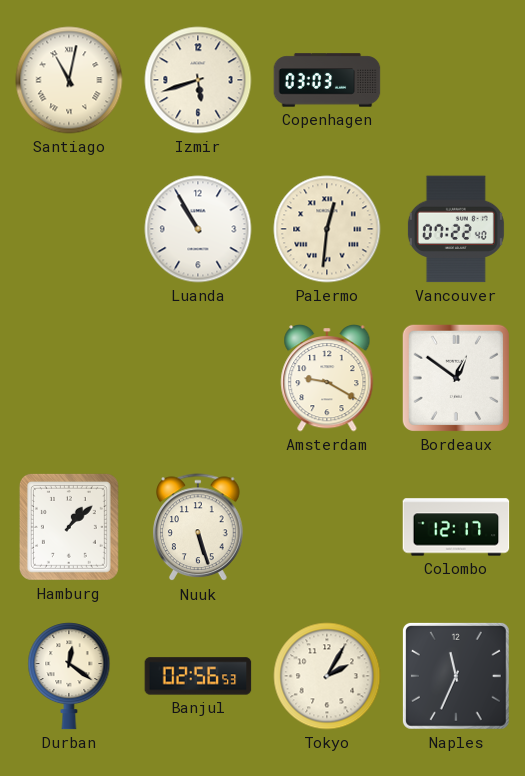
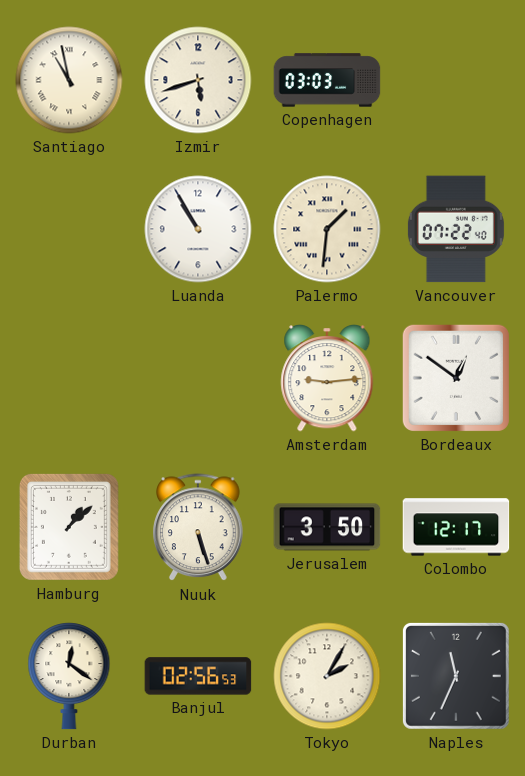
Santiago: 11:02 -> 10:58
Palermo: 12:31 -> 1:31
Amsterdam: 9:20 -> 9:14
Jerusalem: none -> 3:50
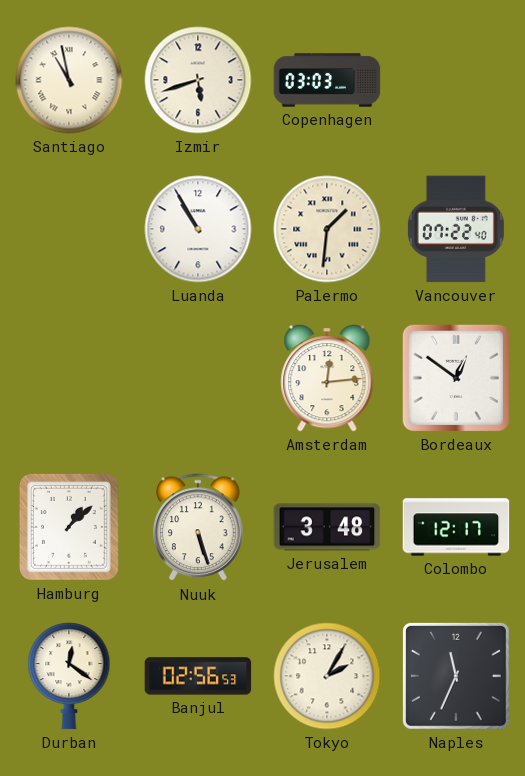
Amsterdam: 9:14 -> 12:14
Jerusalem: 3:50 -> 3:48
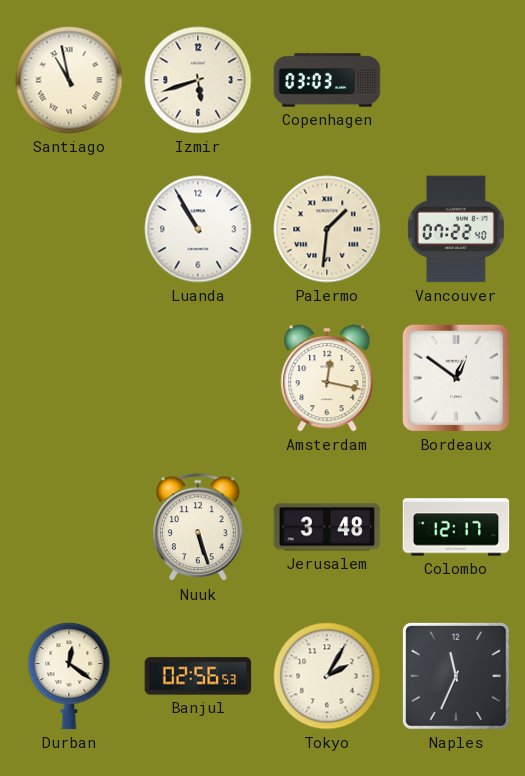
Amsterdam: 12:14 -> 12:17
Hamburg: 1:08 -> none
